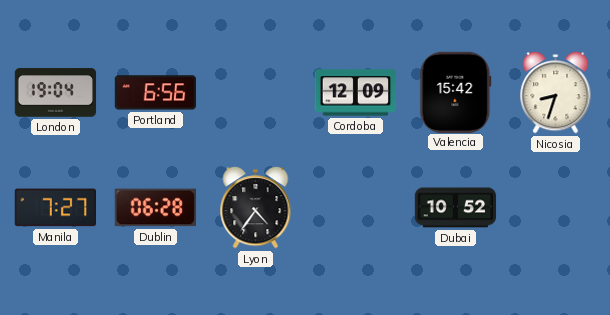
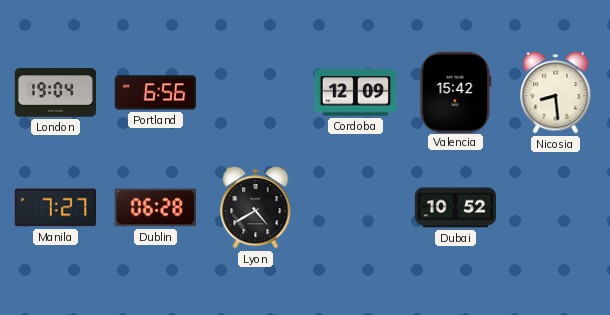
Nicosia: 8:33 -> 8:29
Lyon: 4:36 -> 4:40
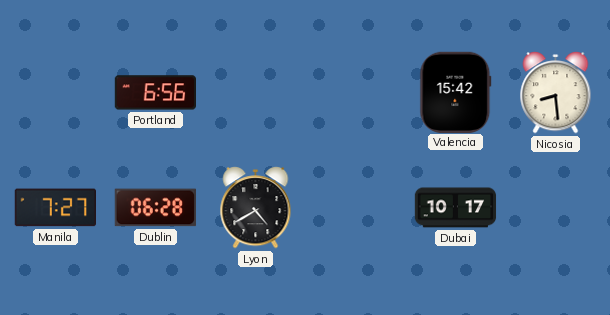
London: 19:04 -> none
Cordoba: 12:09 -> none
Dubai: 10:52 -> 10:17
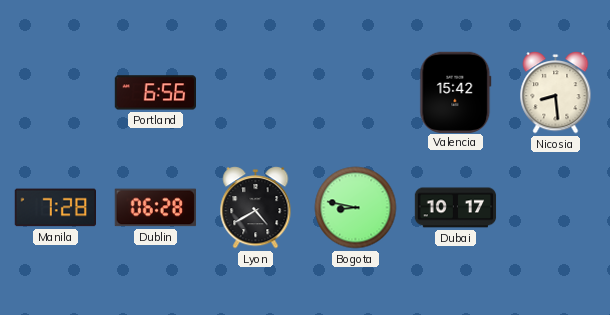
Manila: 7:27 -> 7:28
Bogota: none -> 8:47
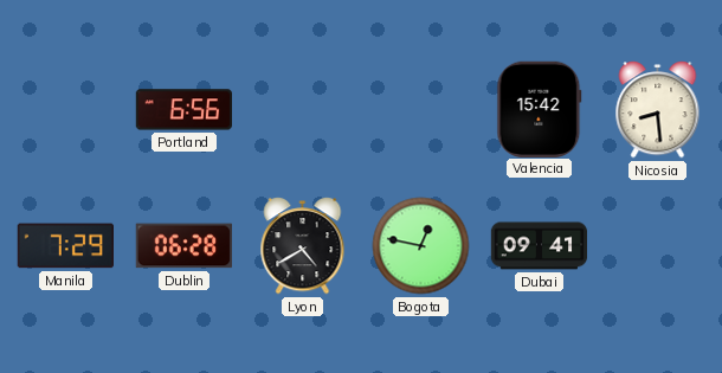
Manila: 7:28 -> 7:29
Bogota: 8:47 -> 12:47
Dubai: 10:17 -> 09:41
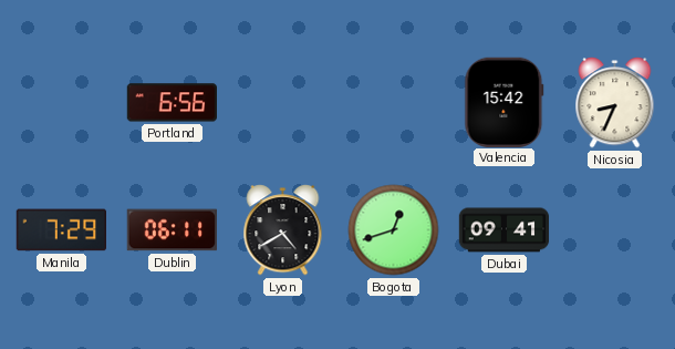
Nicosia: 8:29 -> 8:34
Dublin: 06:28 -> 06:11
Bogota: 12:47 -> 12:42
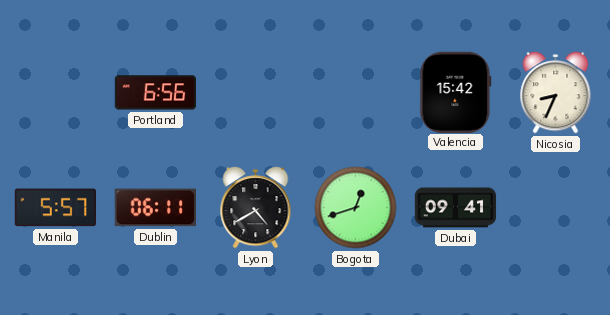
Manila: 7:29 -> 5:57
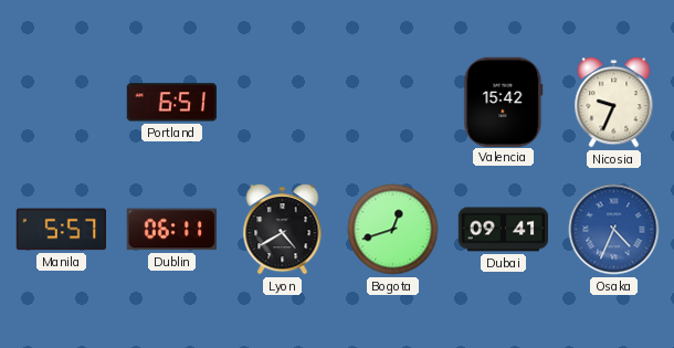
Portland: 6:56 -> 6:51
Nicosia: 8:34 -> 9:34
Osaka: none -> 4:34
